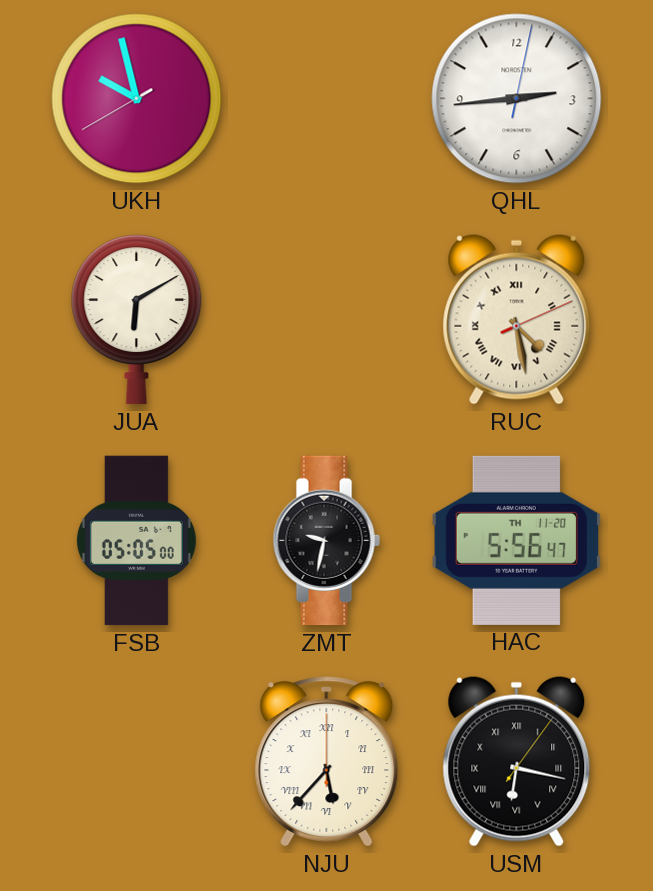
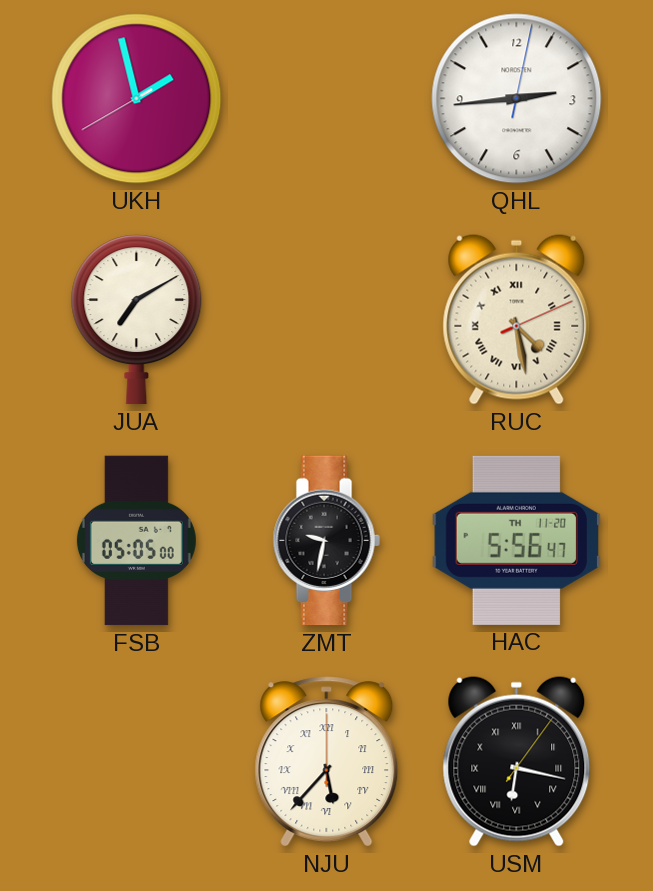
UKH: 9:57 -> 1:57
JUA: 6:10 -> 7:10
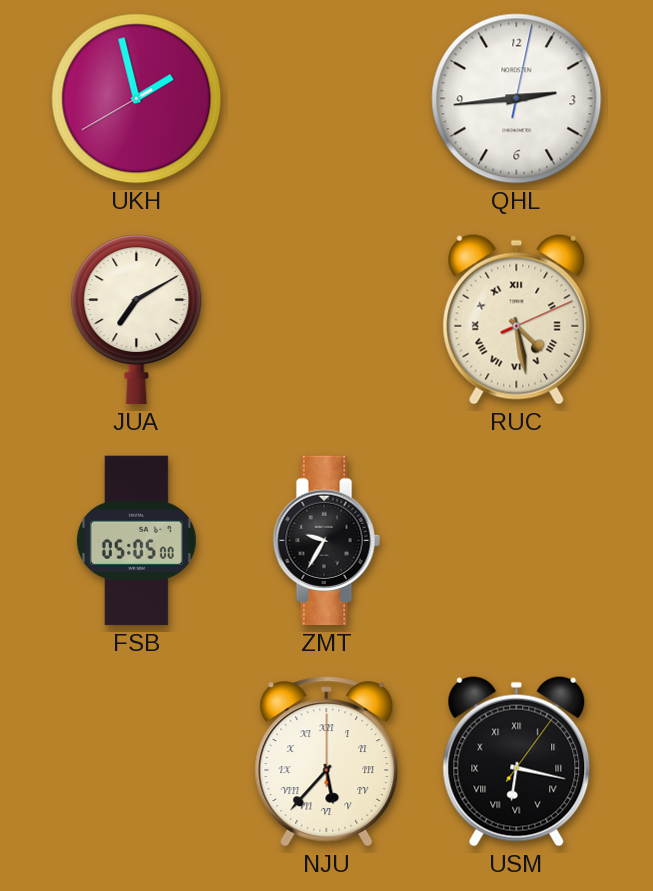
ZMT: 9:32 -> 9:35
HAC: 5:56 -> none
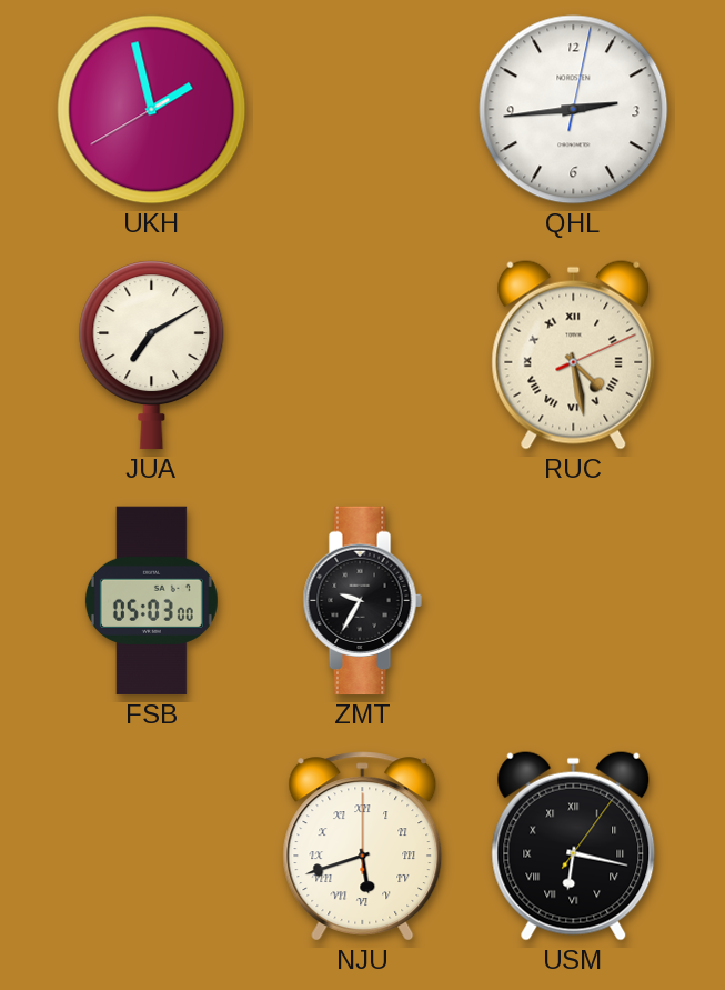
FSB: 05:05 -> 05:03
NJU: 5:37 -> 5:42
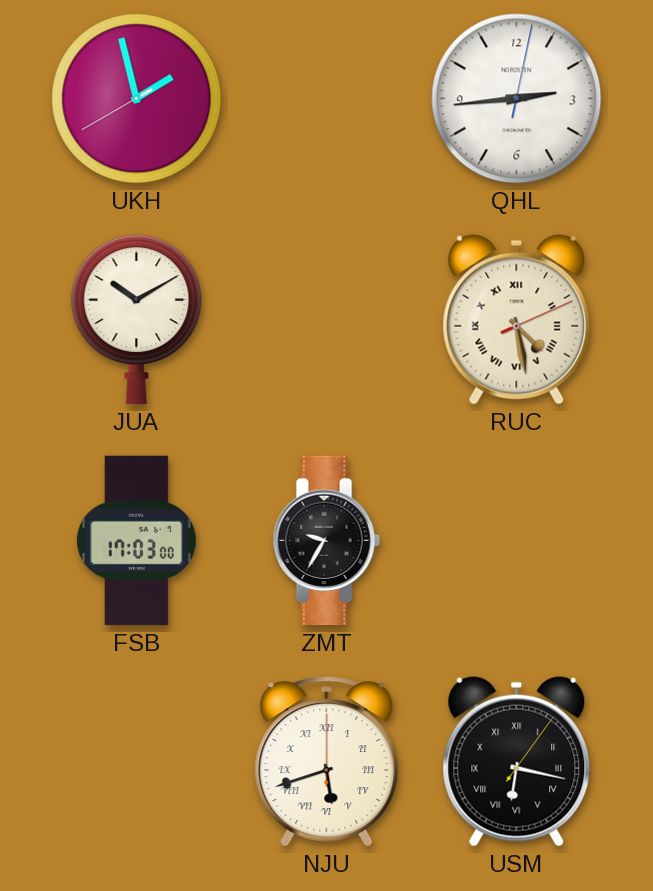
JUA: 7:10 -> 10:10
FSB: 05:03 -> 17:03
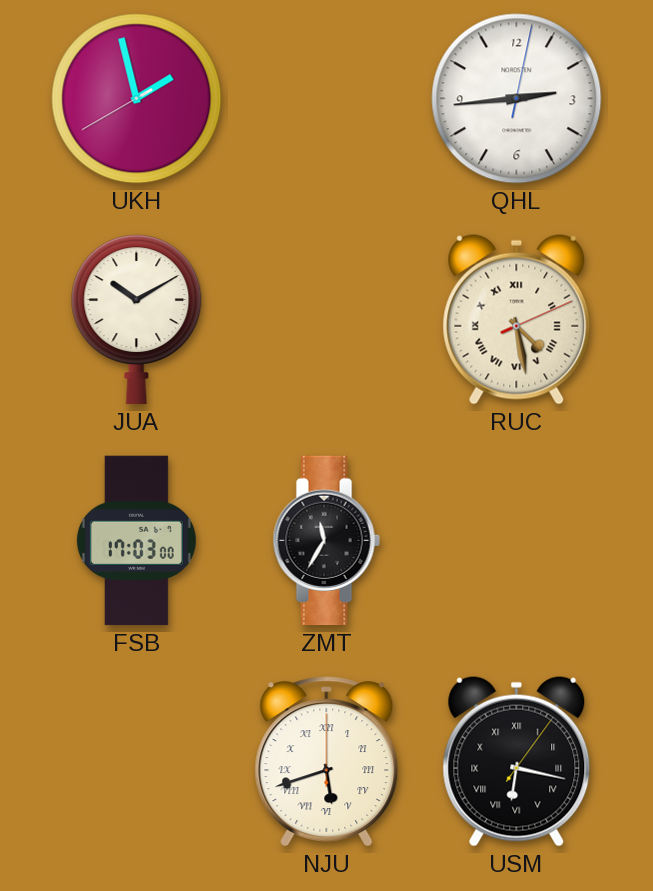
ZMT: 9:35 -> 11:35
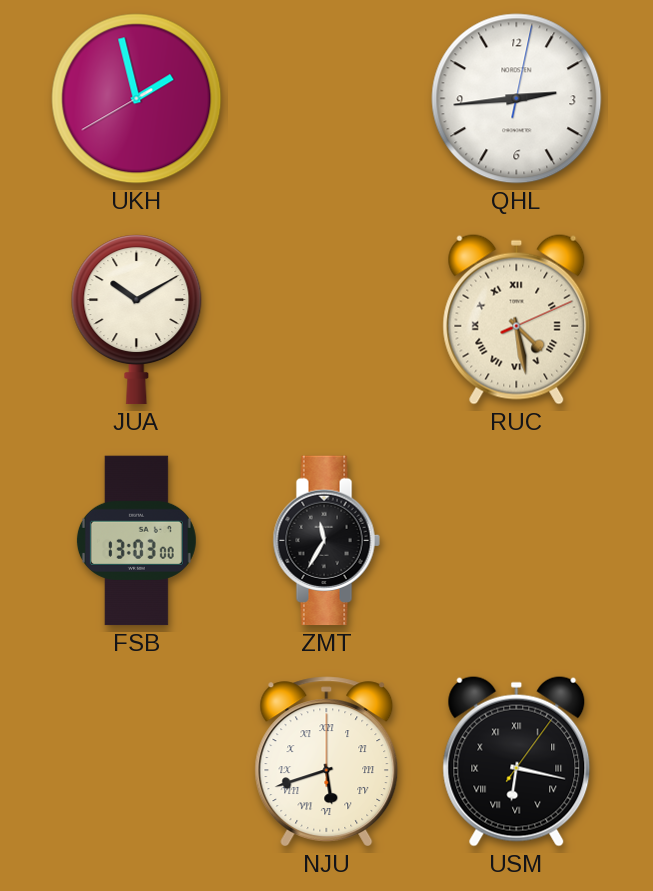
FSB: 17:03 -> 13:03
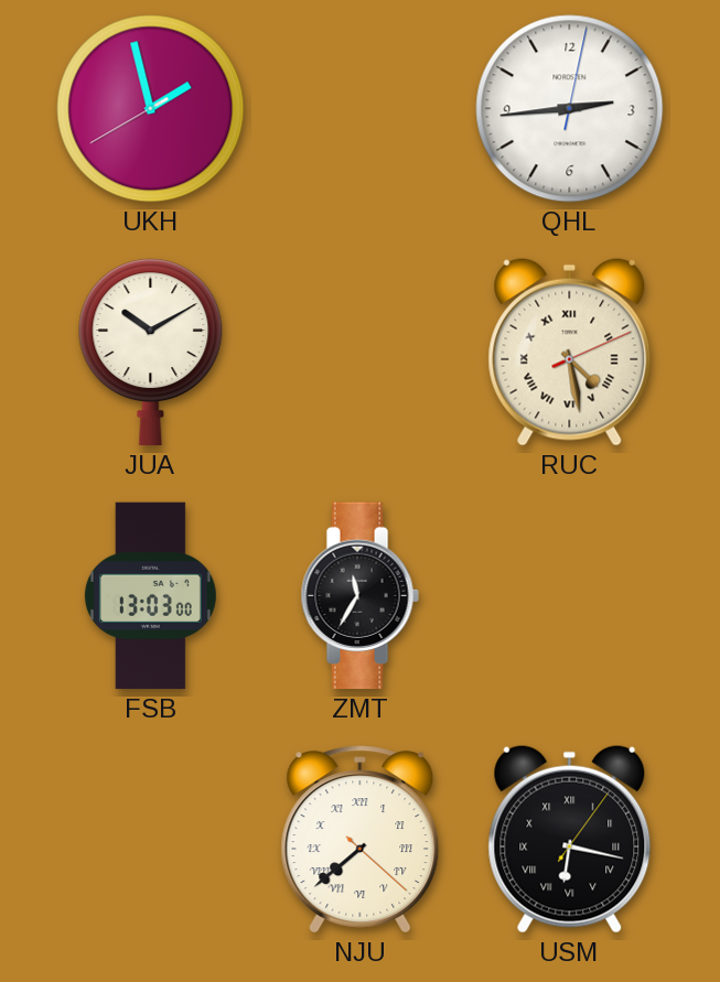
NJU: 5:42 -> 7:38
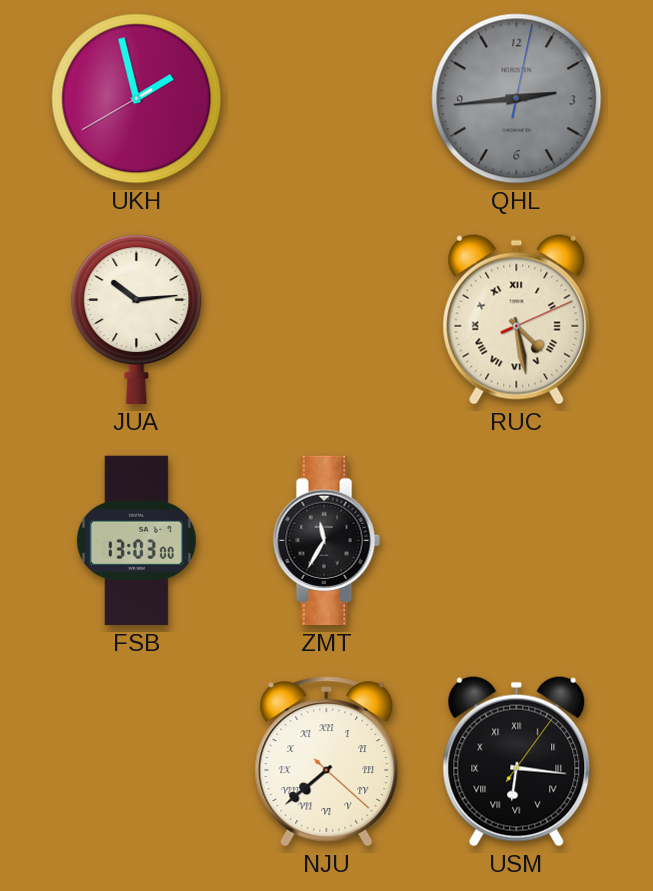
QHL dial: white -> grey
JUA: 10:10 -> 10:14
USM: 6:17 -> 6:16
